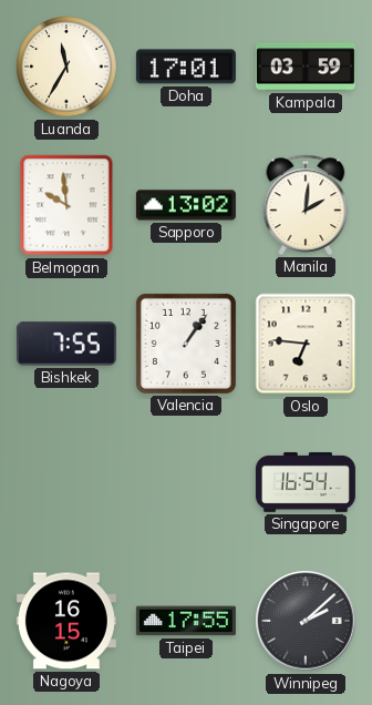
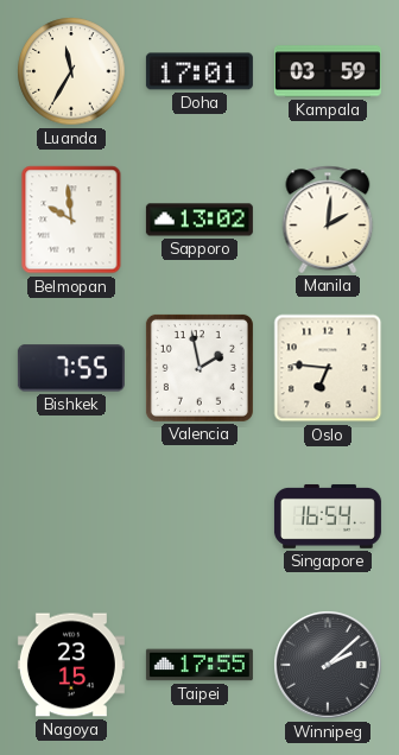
Valencia: 1:06 -> 1:58
Nagoya: 16:15 -> 23:15
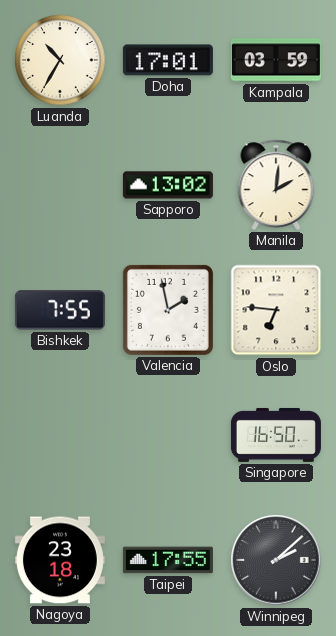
Luanda: 11:35 -> 10:35
Belmopan: 9:59 -> none
Singapore: 16:54 -> 16:50
Nagoya: 23:15 -> 23:18
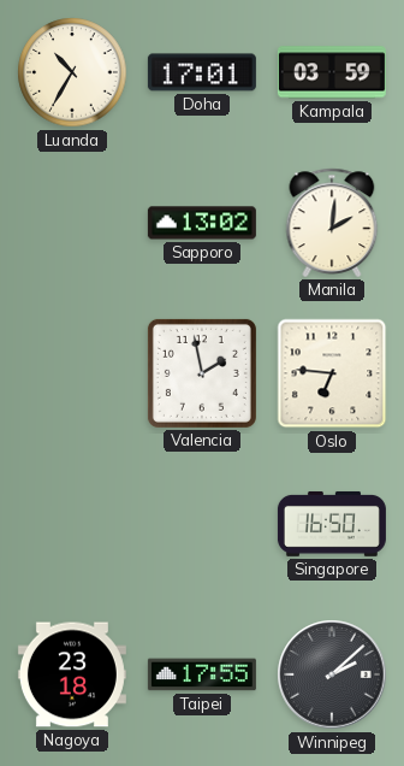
Bishkek: 7:55 -> none
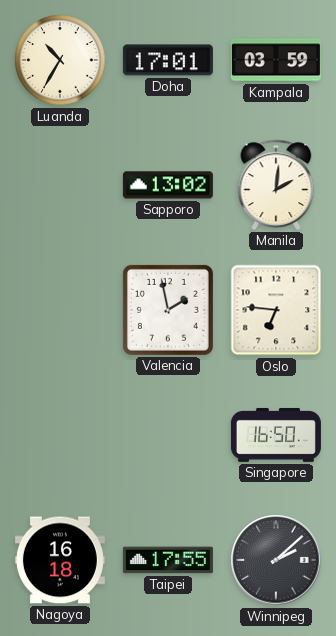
Nagoya: 23:18 -> 16:18
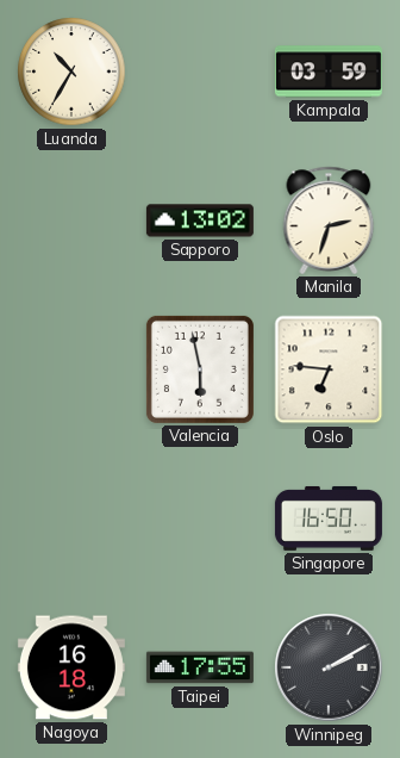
Doha: 17:01 -> none
Manila: 2:01 -> 2:33
Valencia: 1:58 -> 5:58
Winnipeg: 2:08 -> 2:10
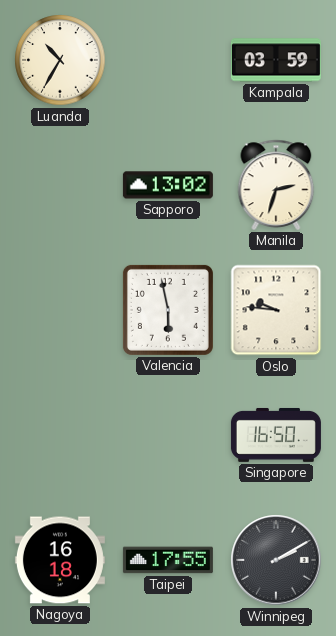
Oslo: 6:46 -> 9:46
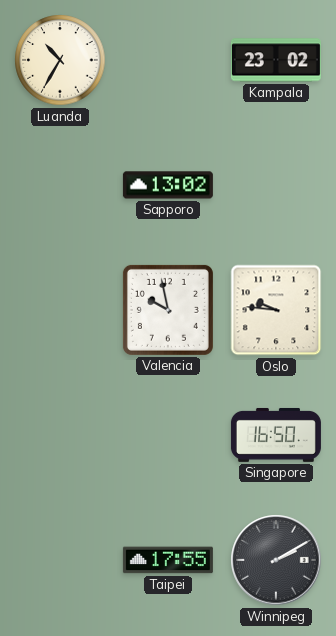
Kampala: 03:59 -> 23:02
Manila: 2:33 -> none
Valencia: 5:58 -> 9:58
Nagoya: 16:18 -> none
